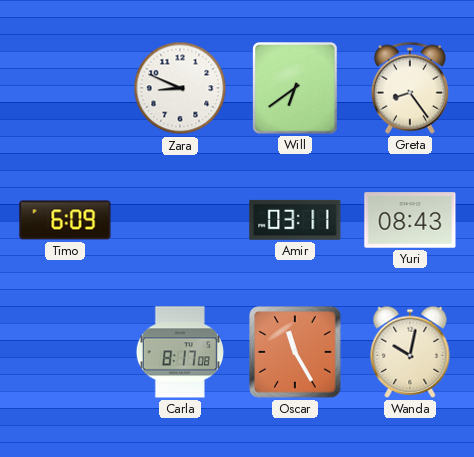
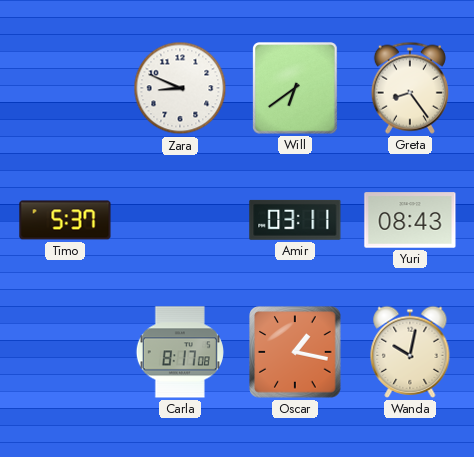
Timo: 6:09 -> 5:37
Oscar: 11:25 -> 1:17
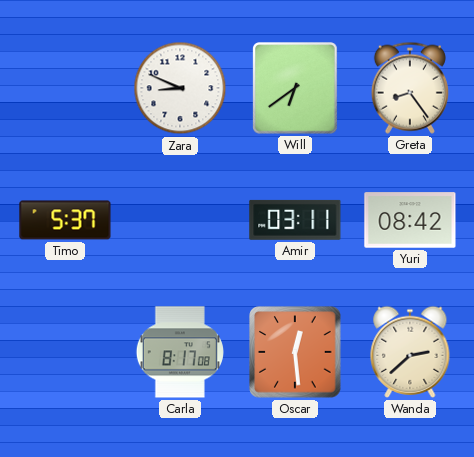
Yuri: 08:43 -> 08:42
Oscar: 1:17 -> 12:29
Wanda: 10:02 -> 2:38
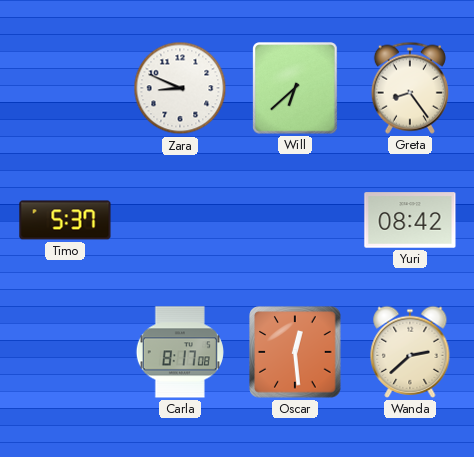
Will: 6:39 -> 6:38
Amir: 03:11 -> none
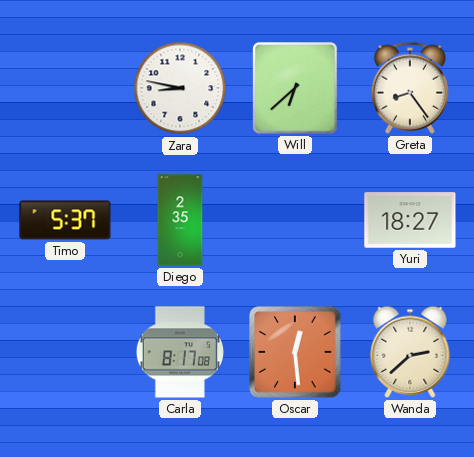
Zara: 8:49 -> 8:47
Diego: none -> 2:35
Yuri: 08:42 -> 18:27
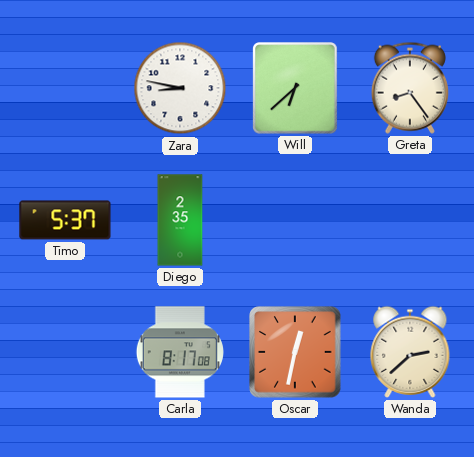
Yuri: 18:27 -> none
Oscar: 12:29 -> 12:32
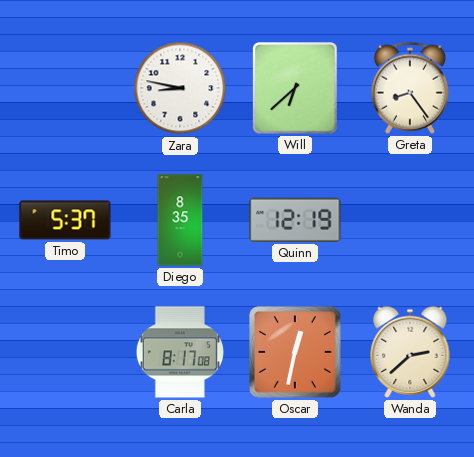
Diego: 2:35 -> 8:35
Quinn: none -> 12:19
